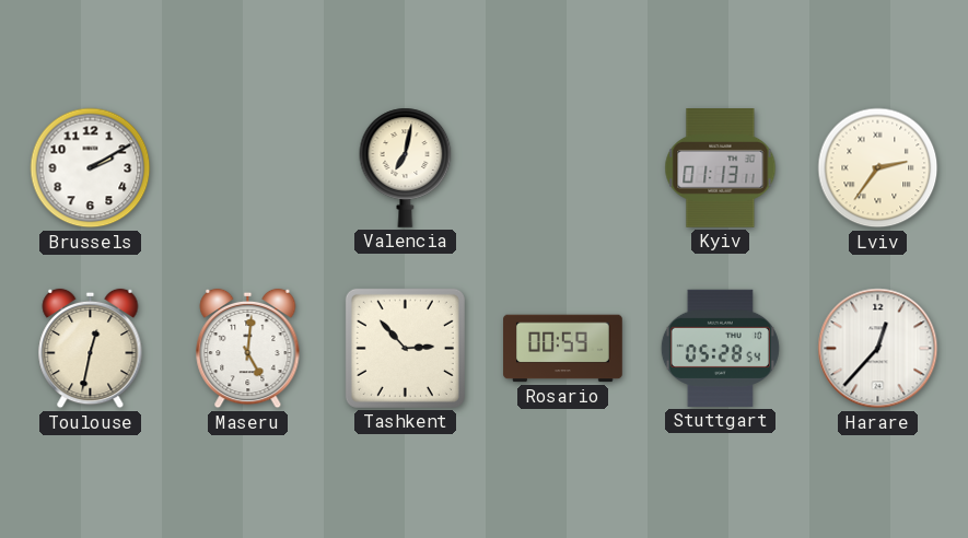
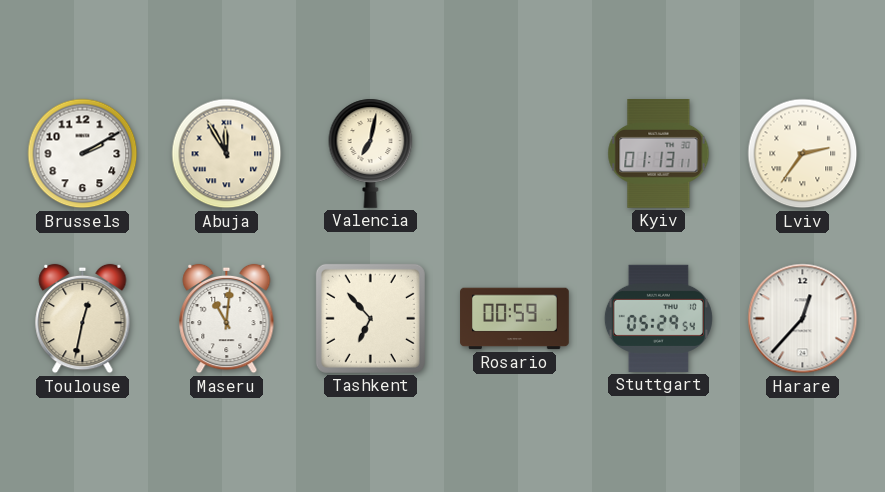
Abuja: none -> 11:55
Maseru: 5:01 -> 11:01
Tashkent: 2:53 -> 6:53
Stuttgart: 05:28 -> 05:29
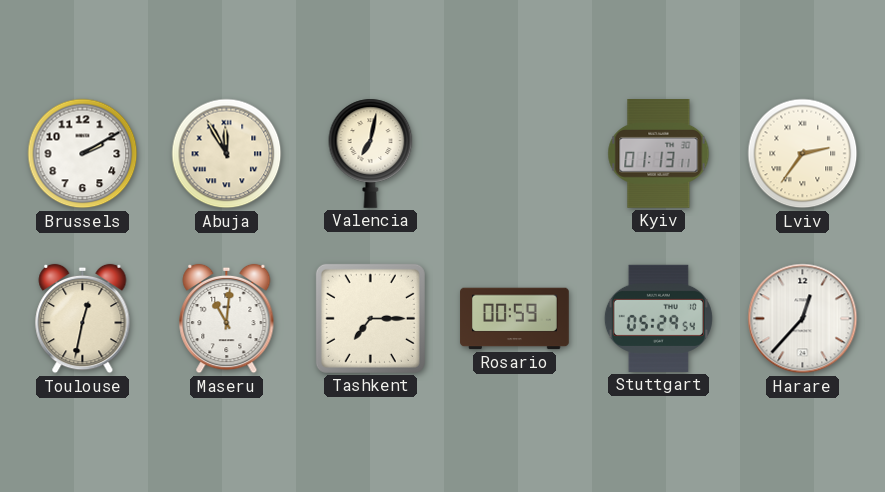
Tashkent: 6:53 -> 7:15
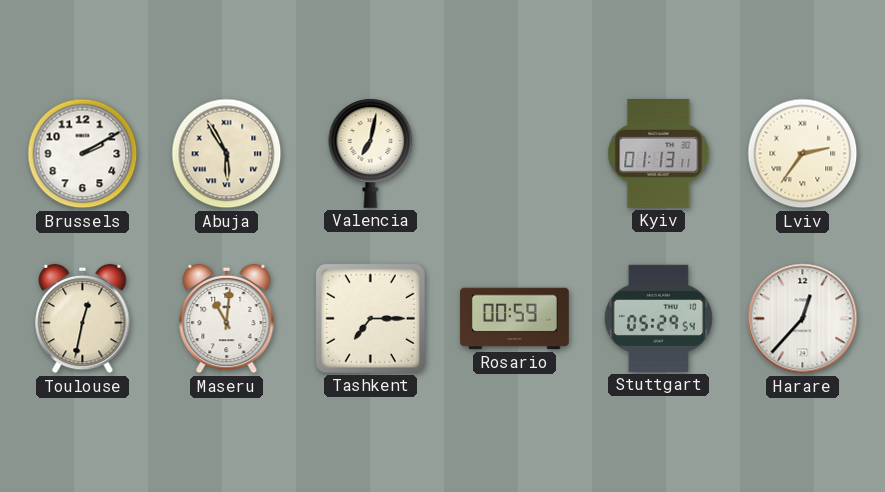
Abuja: 11:55 -> 5:55
